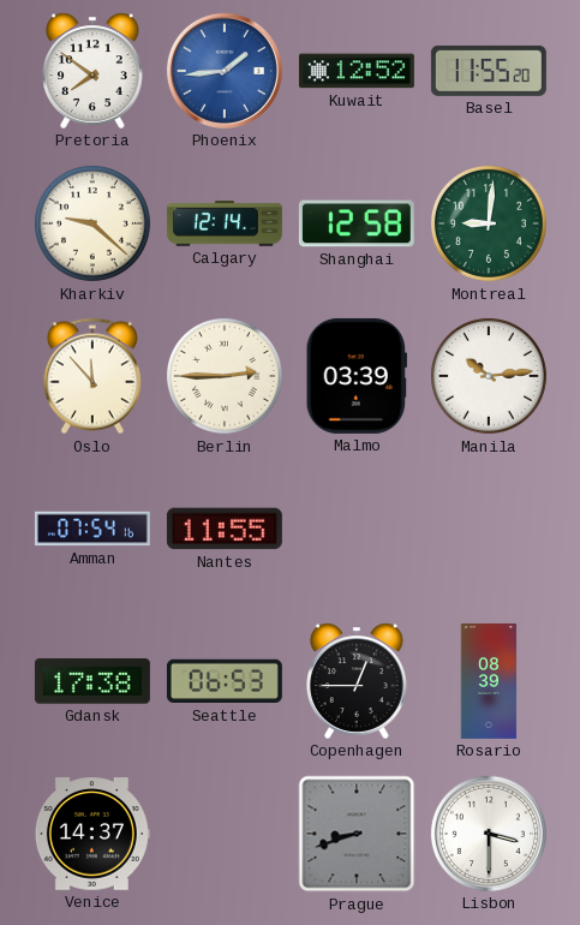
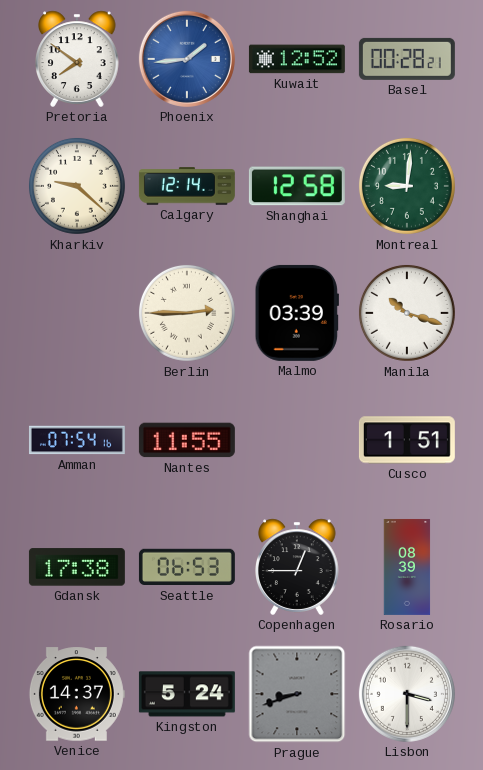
Basel: 11:55 -> 00:28
Oslo: 11:53 -> none
Manila: 10:14 -> 10:18
Cusco: none -> 1:51
Kingston: none -> 5:24
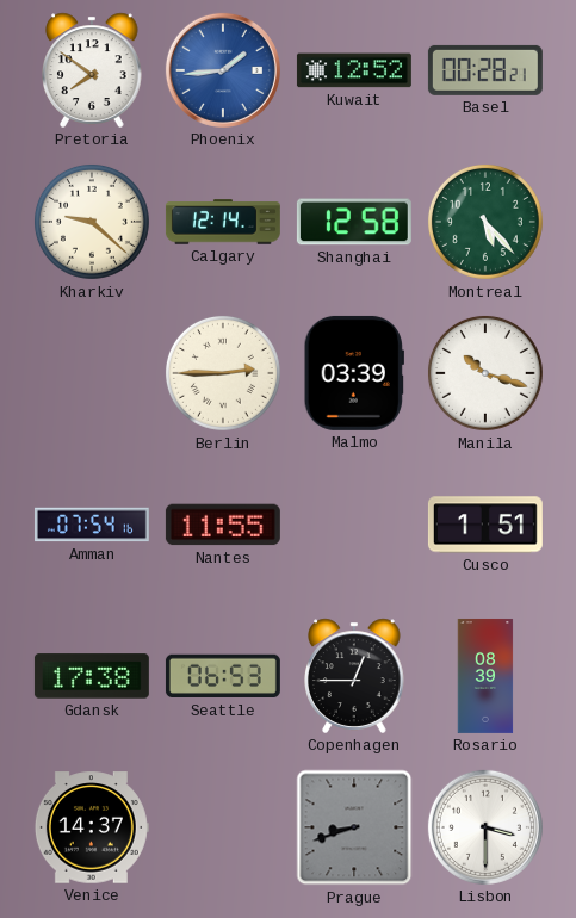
Montreal: 9:01 -> 5:23
Kingston: 5:24 -> none
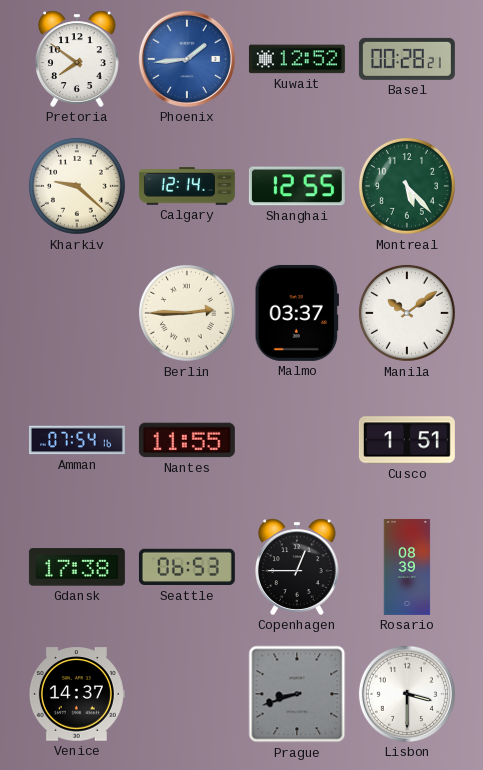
Shanghai: 12:58 -> 12:55
Malmo: 03:39 -> 03:37
Manila: 10:18 -> 10:09
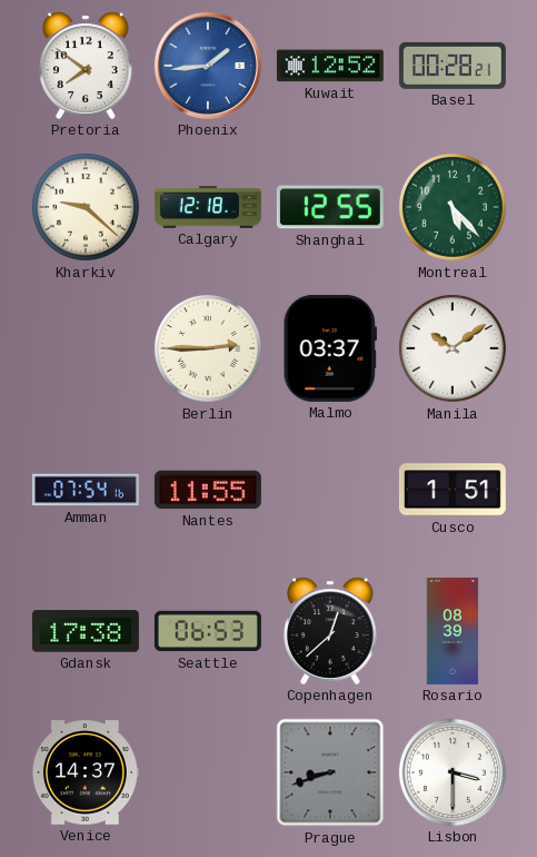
Calgary: 12:14 -> 12:18
Copenhagen: 12:45 -> 12:38
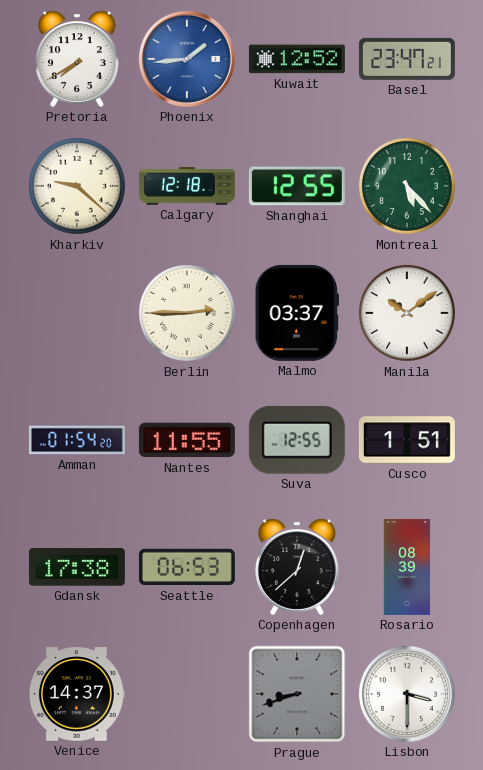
Pretoria: 7:51 -> 7:40
Basel: 00:28 -> 23:47
Amman: 07:54 -> 01:54
Suva: none -> 12:55
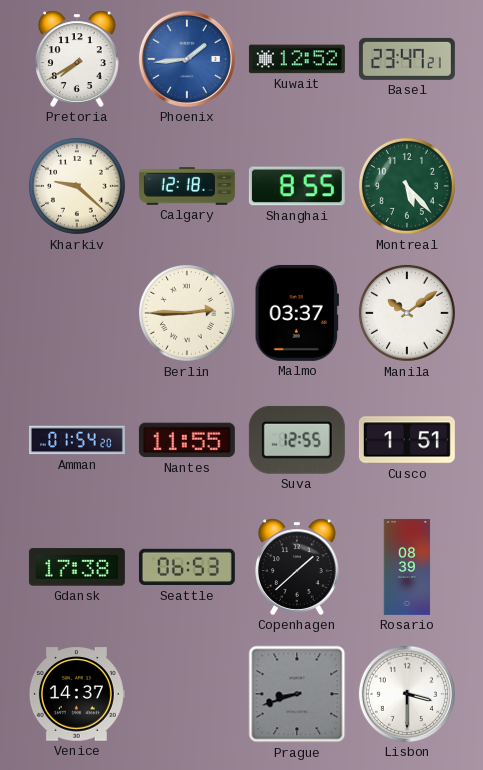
Shanghai: 12:55 -> 8:55
Copenhagen: 12:38 -> 1:38
